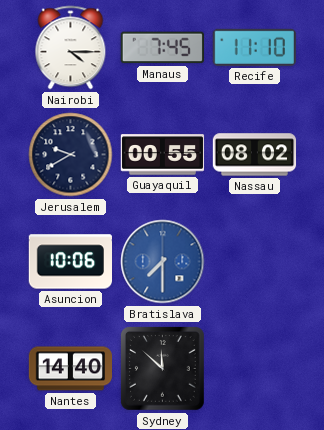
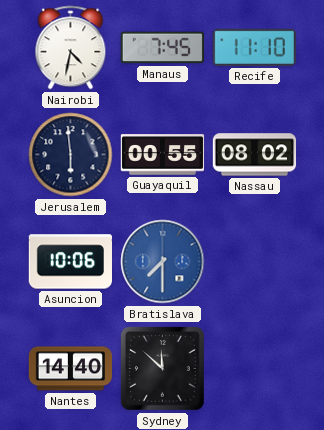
Nairobi: 4:15 -> 4:32
Jerusalem: 9:40 -> 5:59
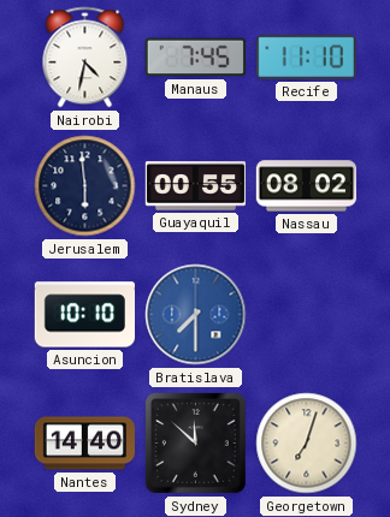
Asuncion: 10:06 -> 10:10
Georgetown: none -> 7:03
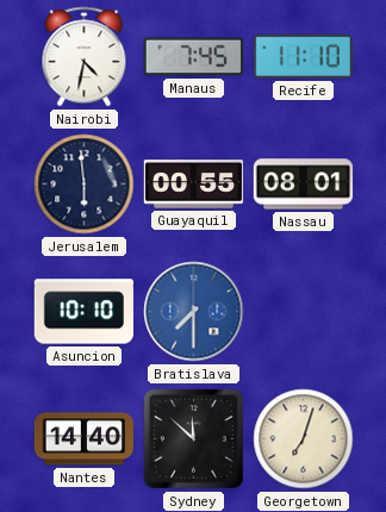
Nassau: 08:02 -> 08:01
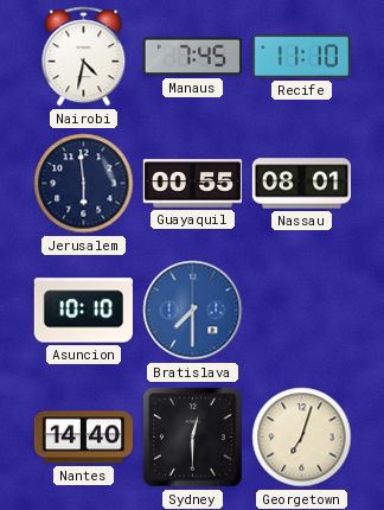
Sydney: 11:52 -> 12:30
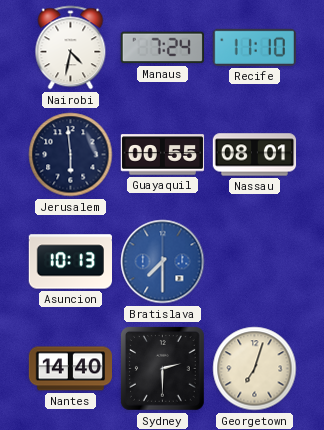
Manaus: 7:45 -> 7:24
Asuncion: 10:10 -> 10:13
Sydney: 12:30 -> 2:30
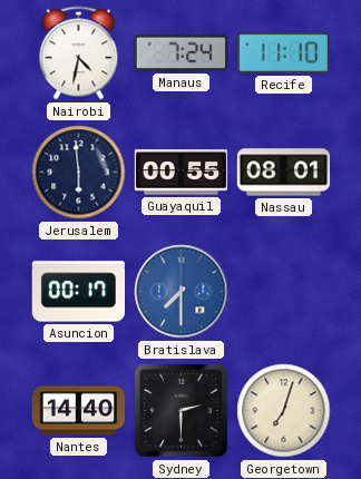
Asuncion: 10:13 -> 00:17
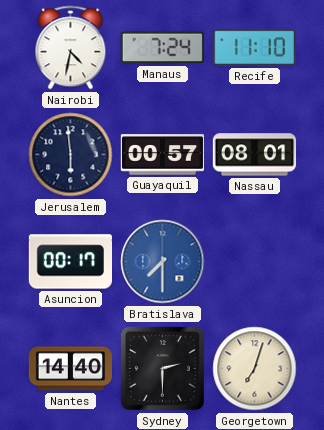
Guayaquil: 00:55 -> 00:57
